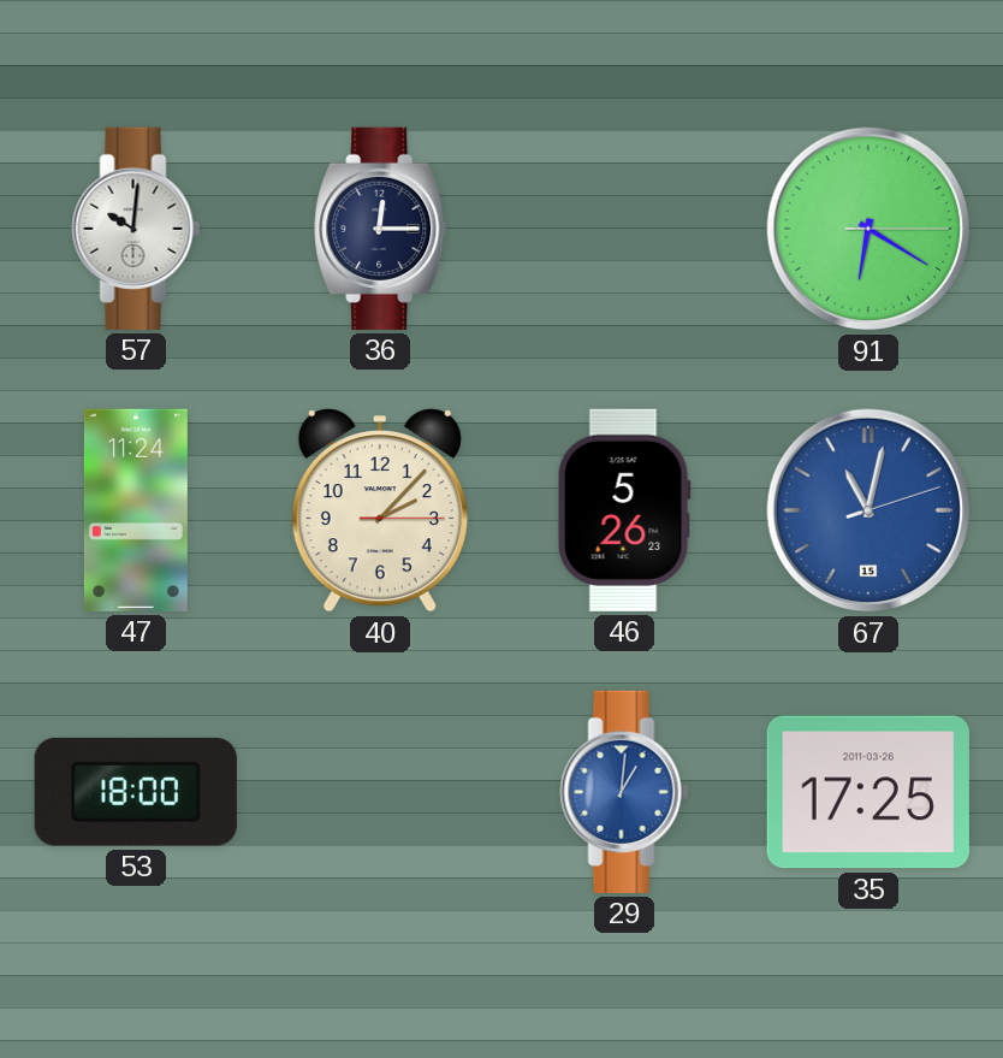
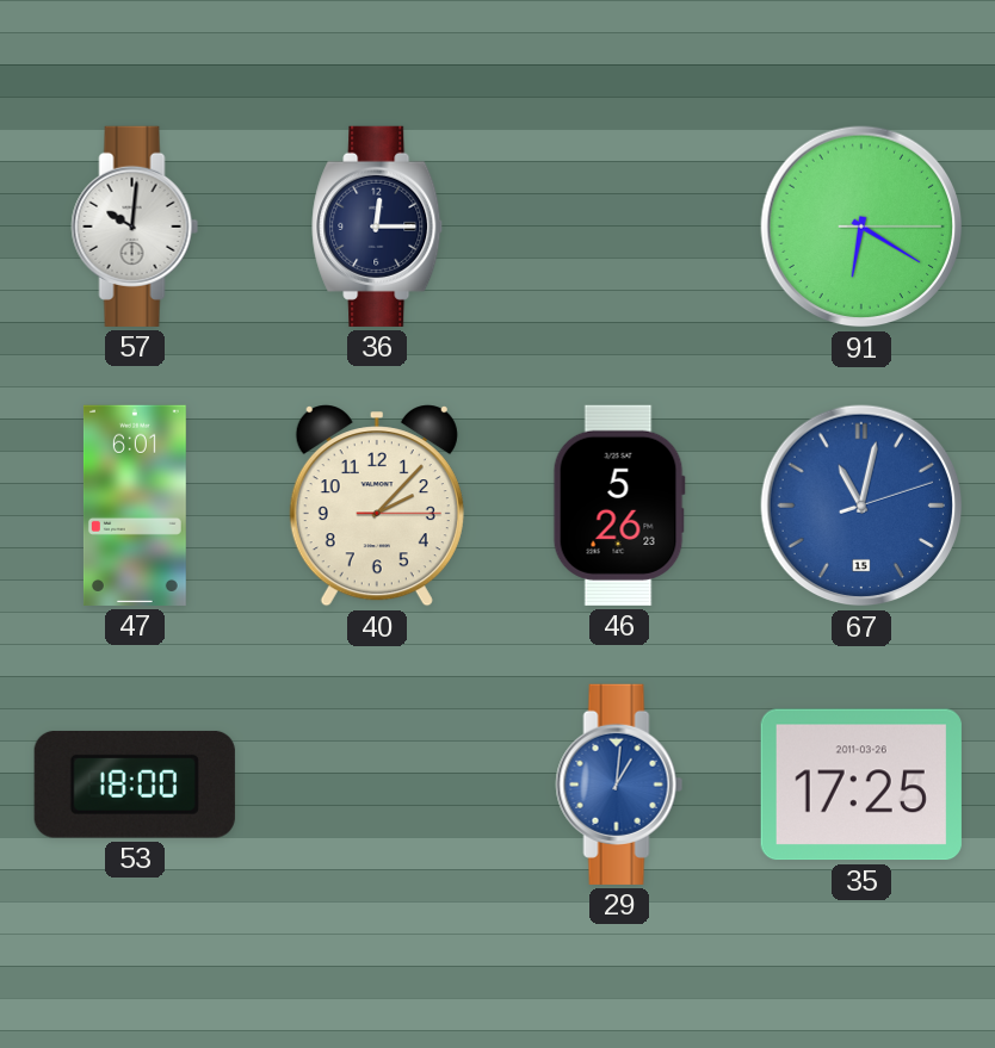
47: 11:24 -> 6:01
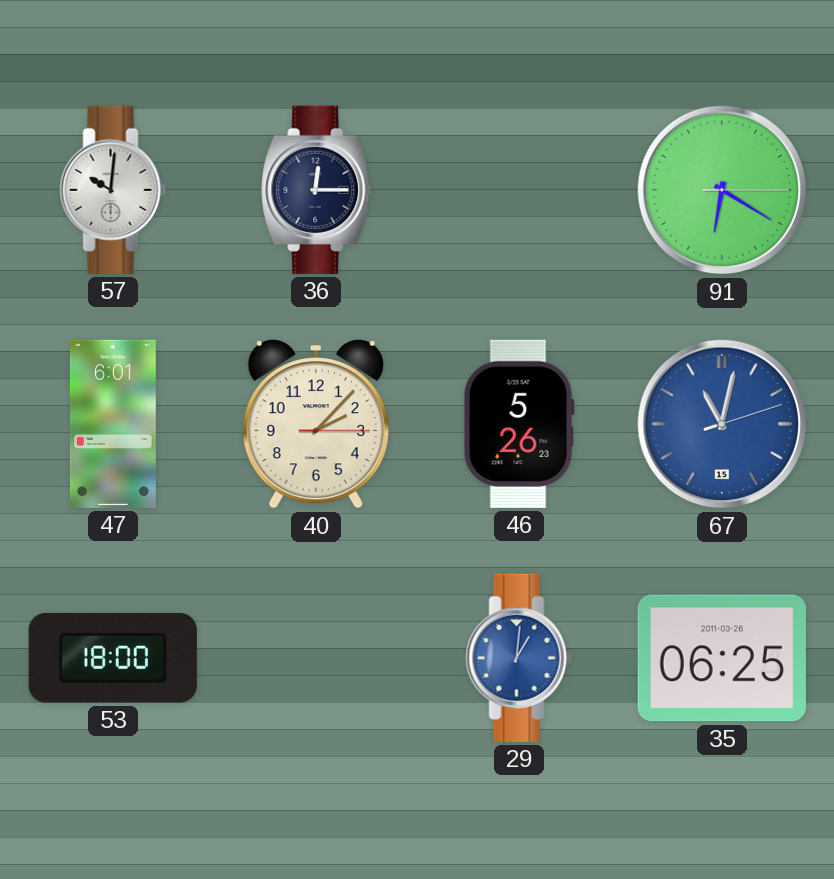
35: 17:25 -> 06:25
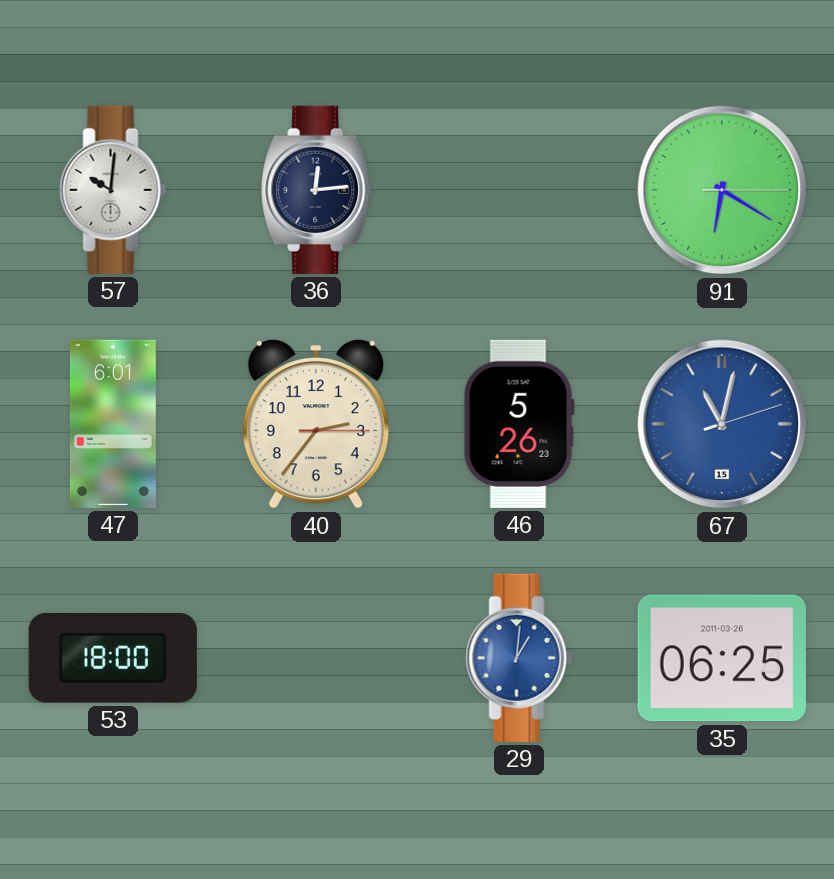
36: 12:15 -> 12:14
40: 2:07 -> 2:36
